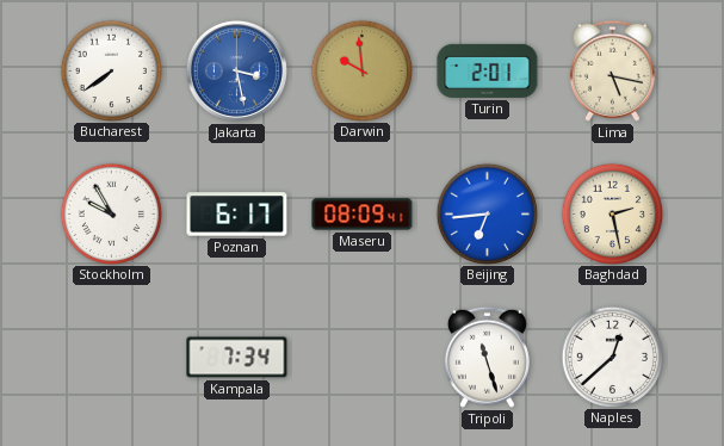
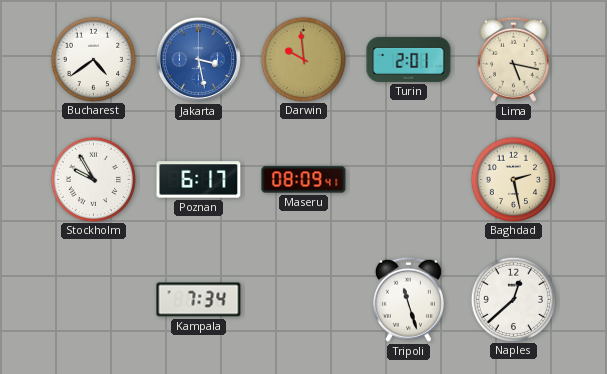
Bucharest: 7:39 -> 4:39
Beijing: 6:44 -> none
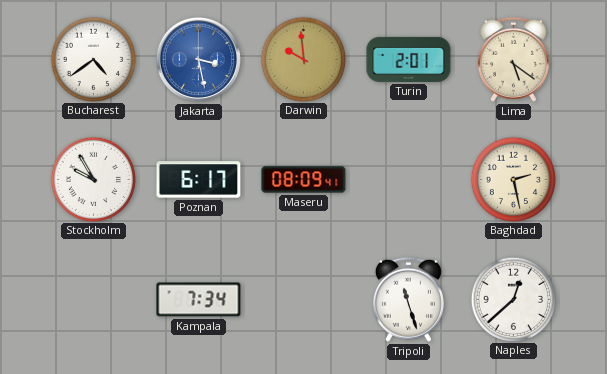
Lima: 5:17 -> 5:21
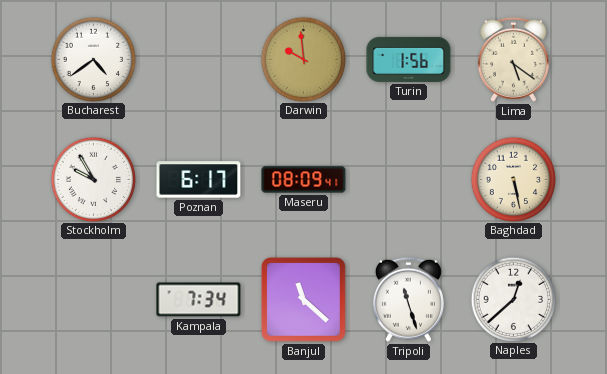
Jakarta: 3:28 -> none
Turin: 2:01 -> 1:56
Baghdad: 2:28 -> 5:28
Banjul: none -> 11:22
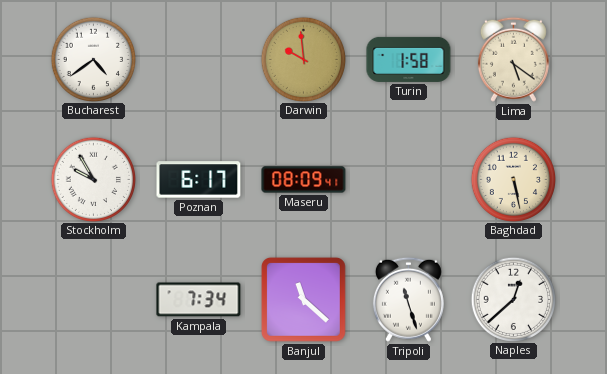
Turin: 1:56 -> 1:58
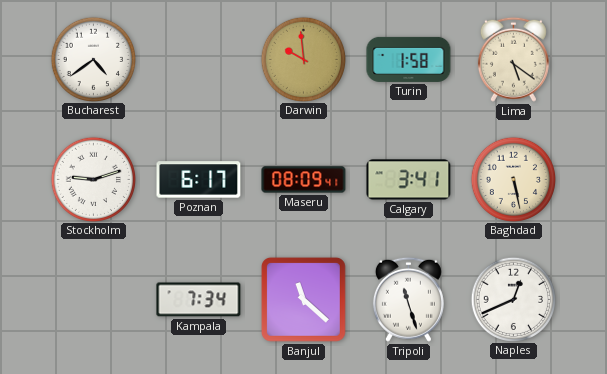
Stockholm: 9:55 -> 9:12
Calgary: none -> 3:41
Naples: 12:38 -> 12:41
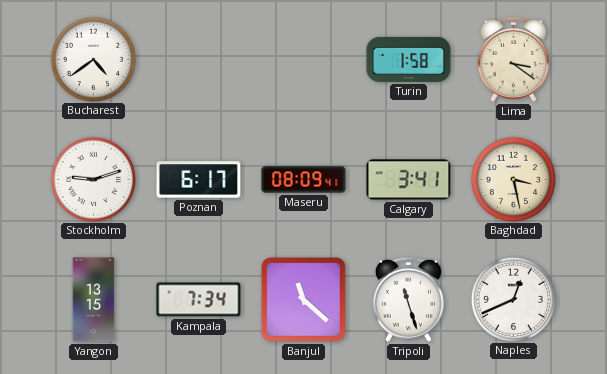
Darwin: 9:59 -> none
Lima: 5:21 -> 3:21
Baghdad: 5:28 -> 3:28
Yangon: none -> 13:15
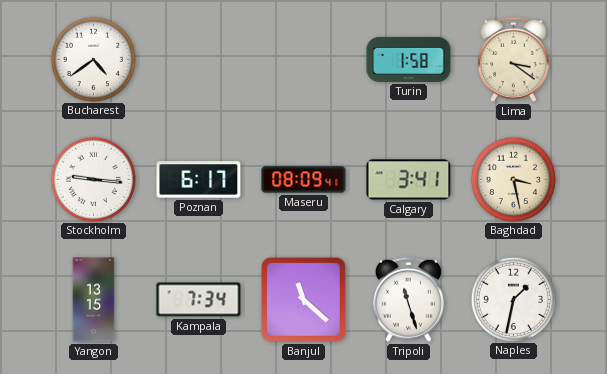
Stockholm: 9:12 -> 9:16
Naples: 12:41 -> 1:32
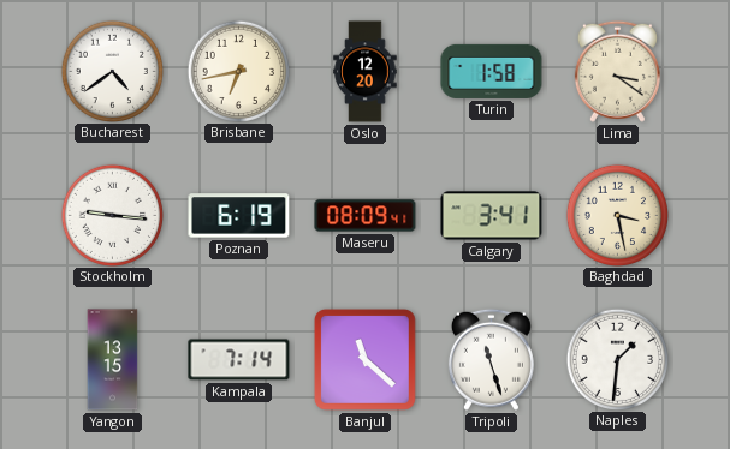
Brisbane: none -> 6:43
Oslo: none -> 12:20
Poznan: 6:17 -> 6:19
Kampala: 7:34 -> 7:14
Naples: 1:32 -> 1:31
